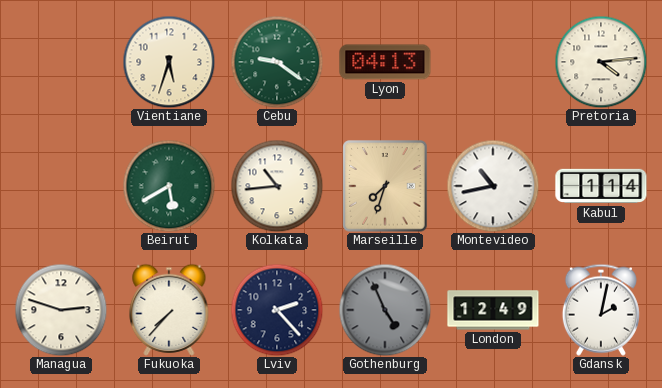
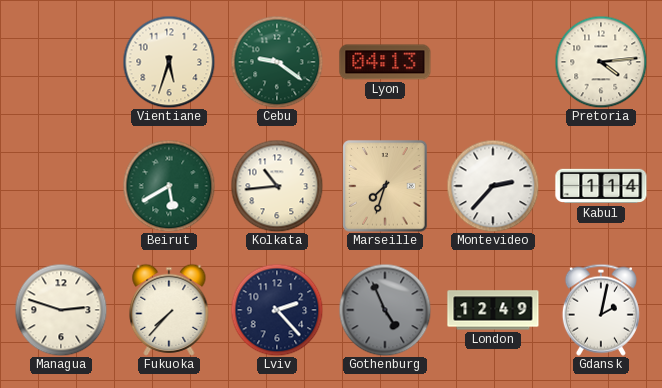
Montevideo: 10:43 -> 2:37
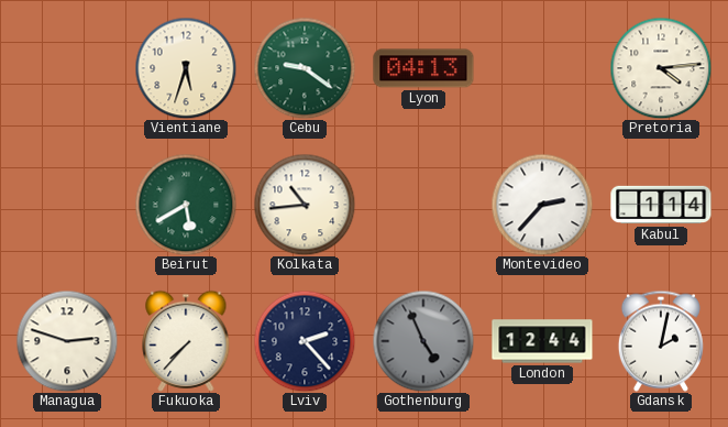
Marseille: 7:33 -> none
London: 12:49 -> 12:44
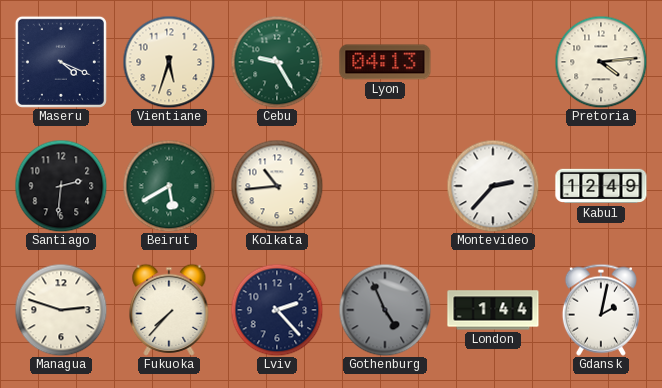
Maseru: none -> 4:19
Cebu: 9:21 -> 9:25
Santiago: none -> 2:31
Kabul: 1:14 -> 12:49
London: 12:44 -> 1:44
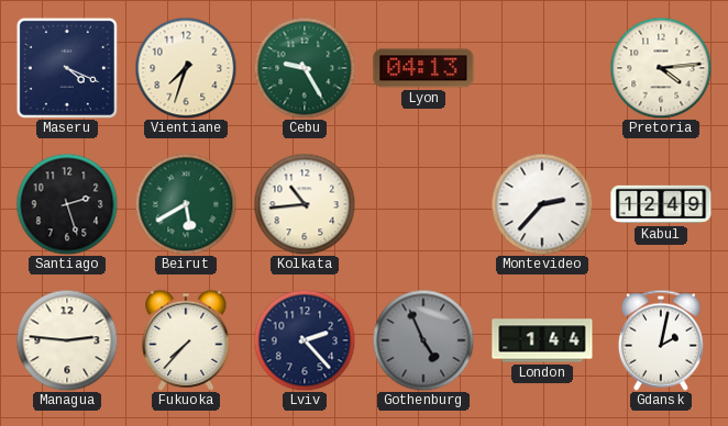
Vientiane: 5:33 -> 7:33
Santiago: 2:31 -> 2:27
Managua: 2:48 -> 2:46
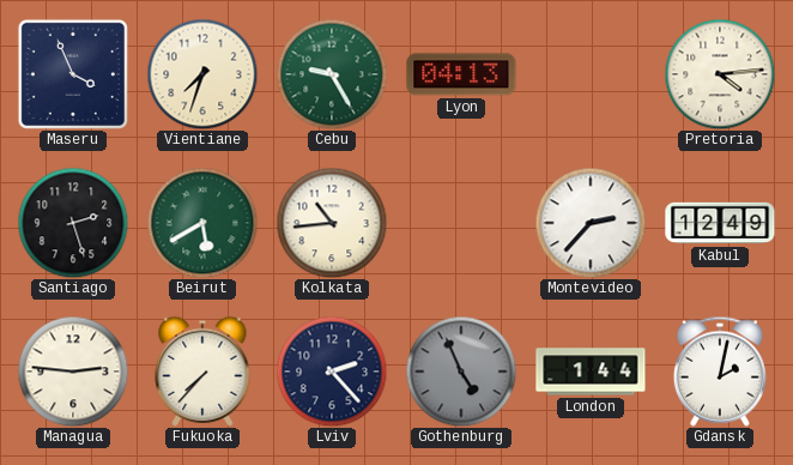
Maseru: 4:19 -> 3:56
